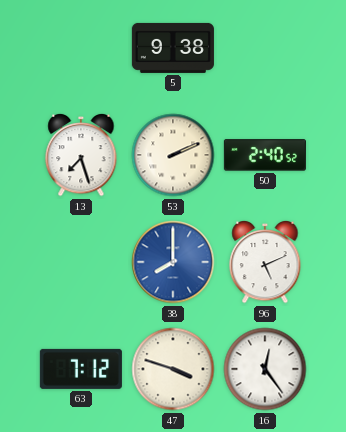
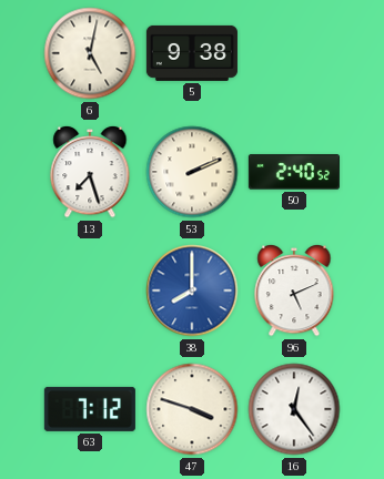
6: none -> 5:02
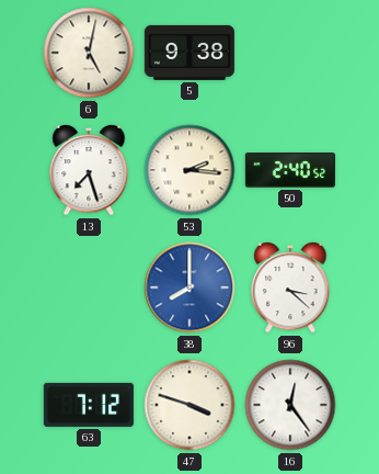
53: 2:11 -> 2:16
96: 5:11 -> 3:22
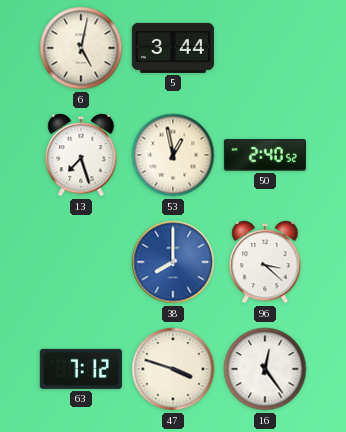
5: 9:38 -> 3:44
53: 2:16 -> 12:58
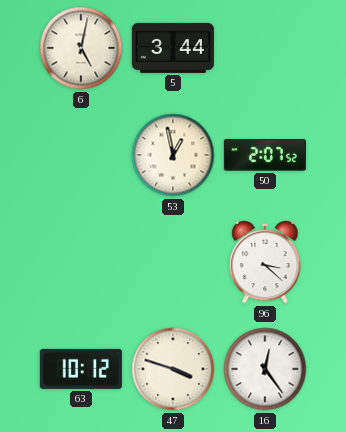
13: 7:27 -> none
50: 2:40 -> 2:07
38: 8:00 -> none
63: 7:12 -> 10:12
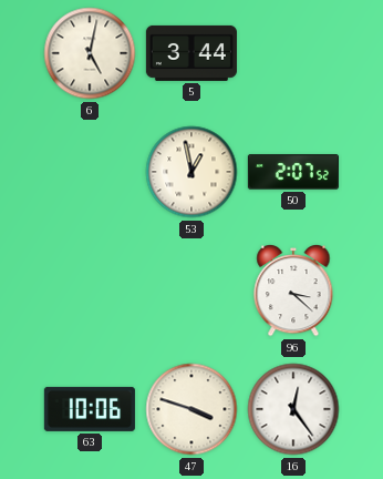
63: 10:12 -> 10:06
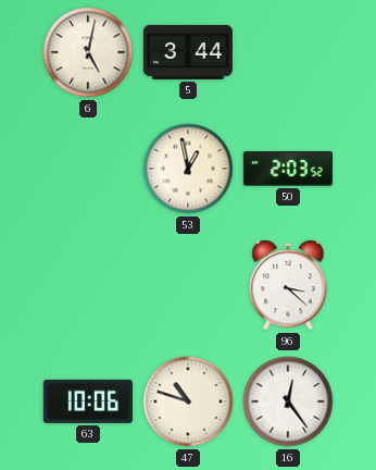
50: 2:07 -> 2:03
47: 3:48 -> 10:48
